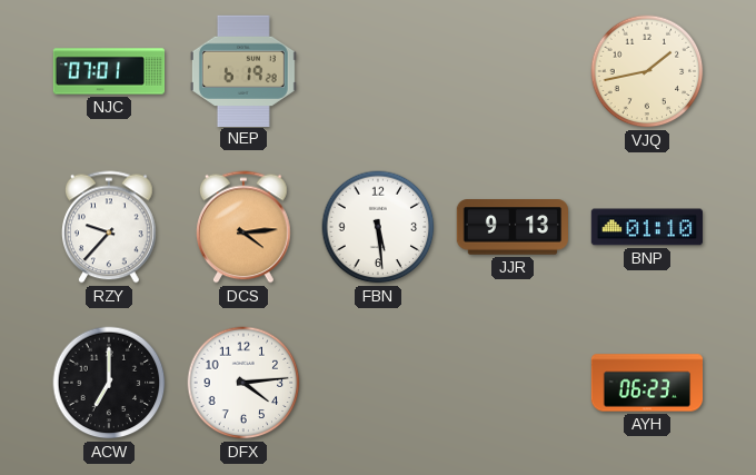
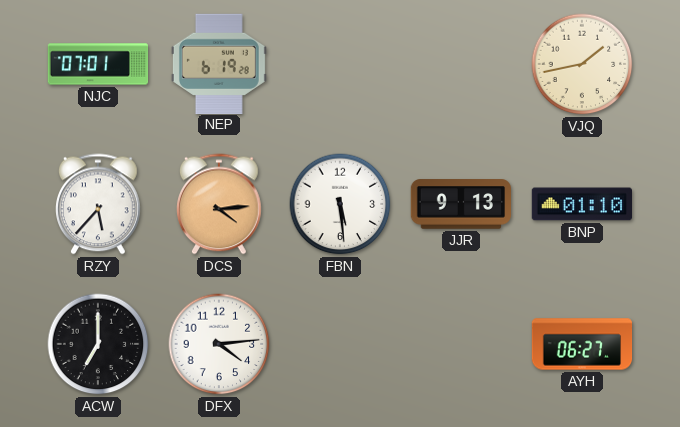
RZY: 9:37 -> 5:37
AYH: 06:23 -> 06:27
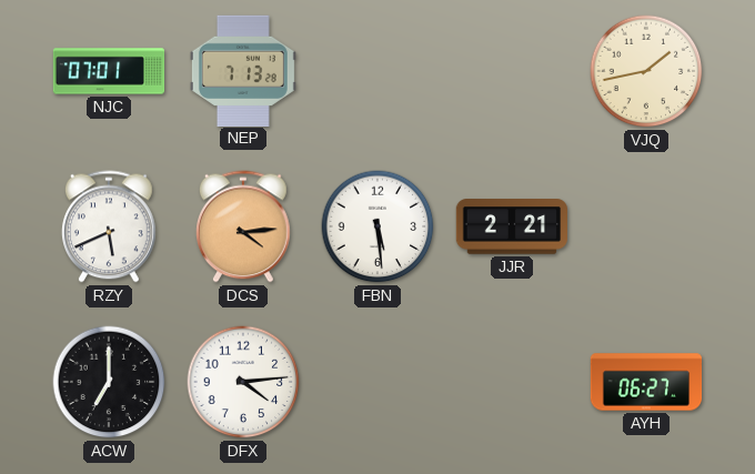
NEP: 6:19 -> 7:13
RZY: 5:37 -> 5:41
JJR: 9:13 -> 2:21
BNP: 01:10 -> none
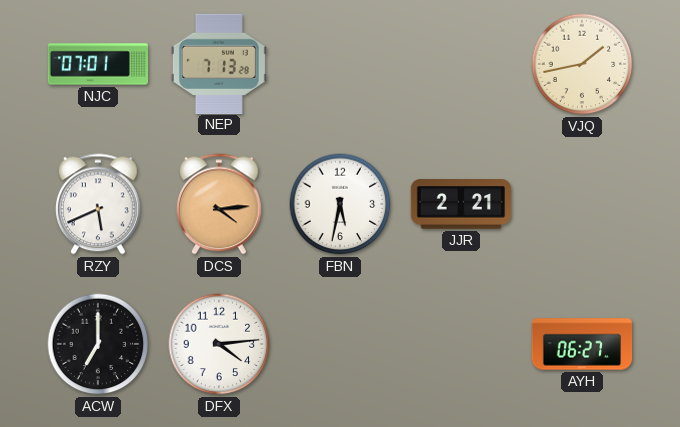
FBN: 5:29 -> 5:32
